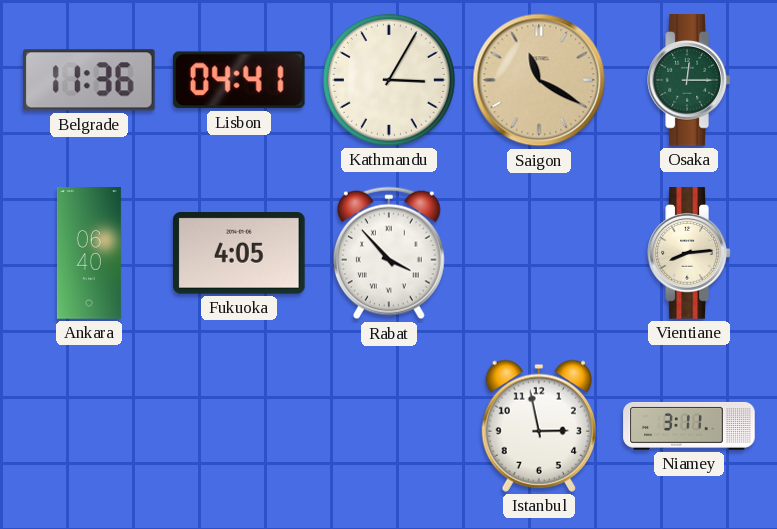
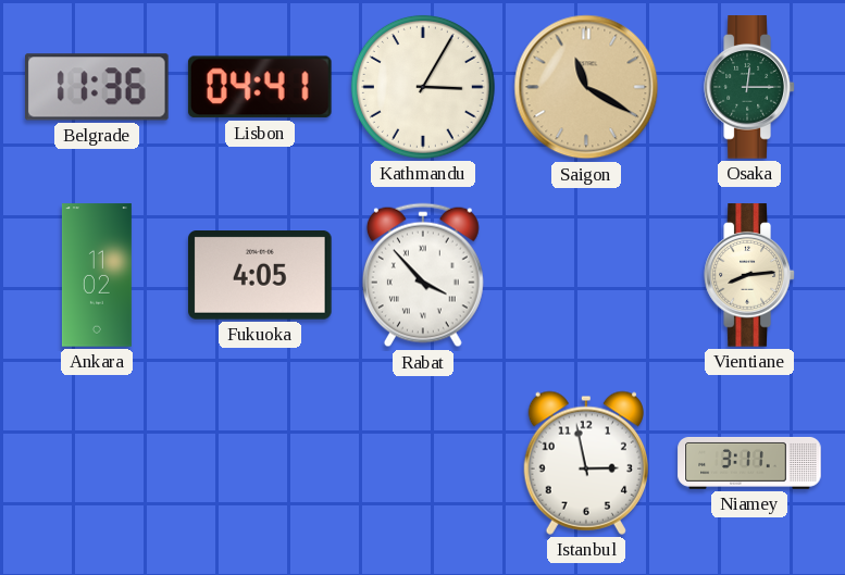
Ankara: 06:40 -> 11:02
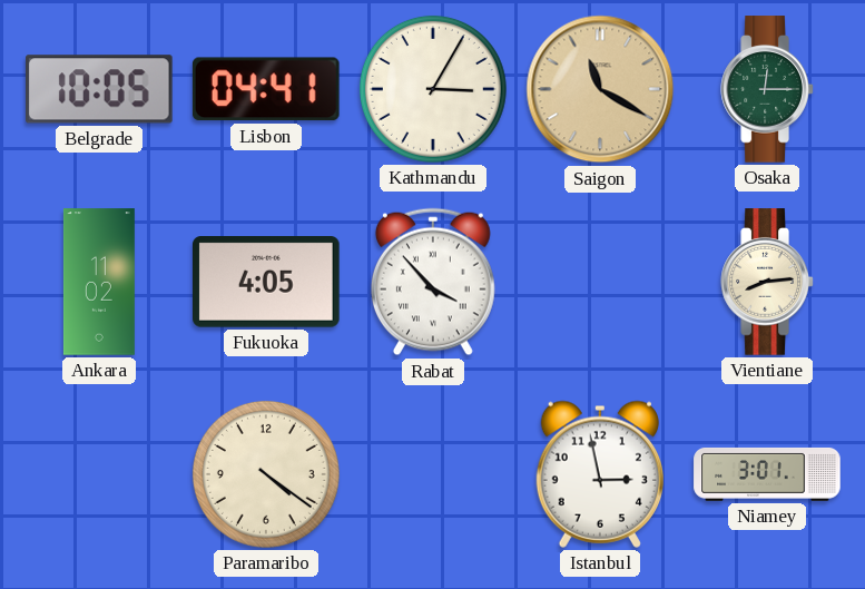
Belgrade: 11:36 -> 10:05
Paramaribo: none -> 4:21
Niamey: 3:11 -> 3:01
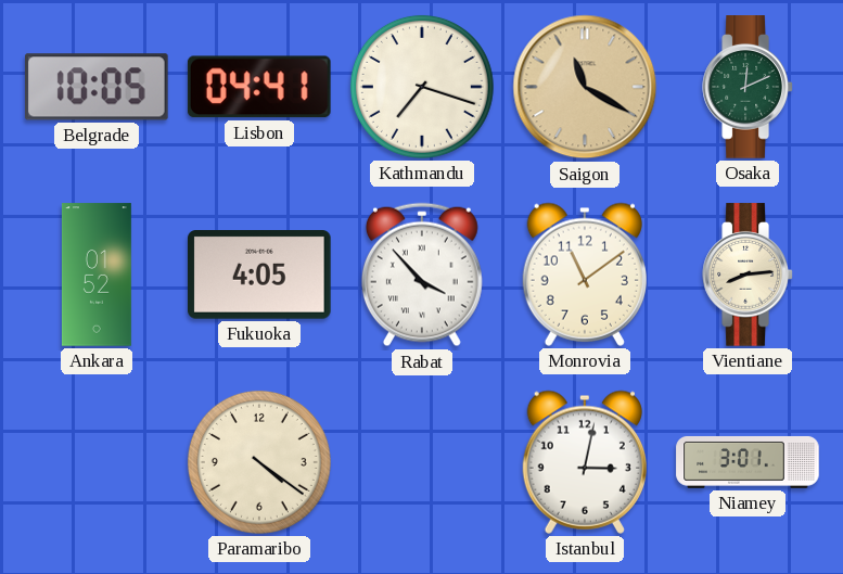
Kathmandu: 3:05 -> 7:18
Osaka: 12:15 -> 12:11
Ankara: 11:02 -> 01:52
Monrovia: none -> 11:09
Istanbul: 2:58 -> 3:02
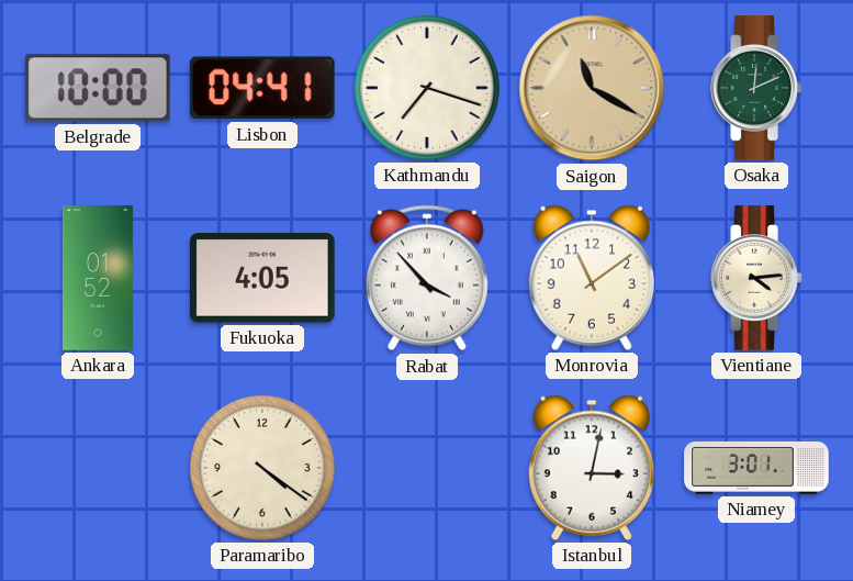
Belgrade: 10:05 -> 10:00
Vientiane: 8:14 -> 4:14
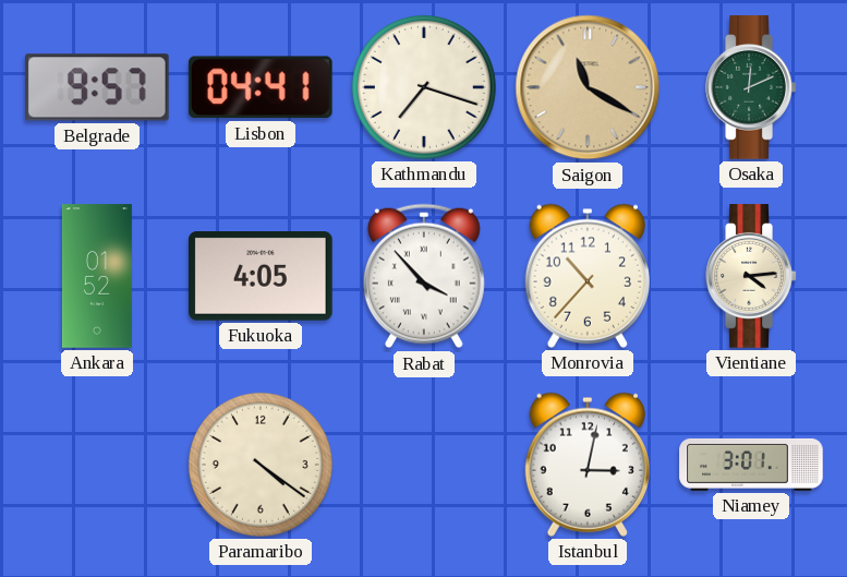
Belgrade: 10:00 -> 9:57
Monrovia: 11:09 -> 10:37
